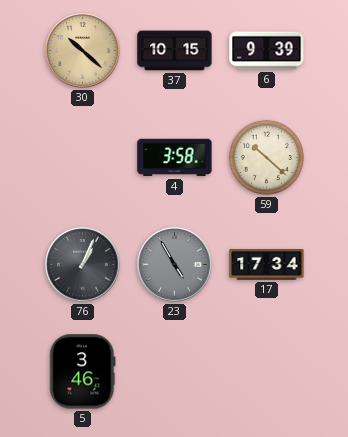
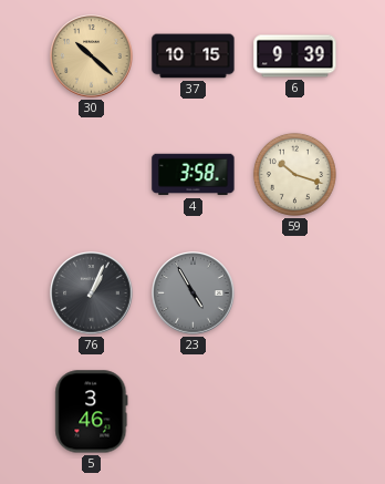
59: 10:22 -> 10:18
17: 17:34 -> none
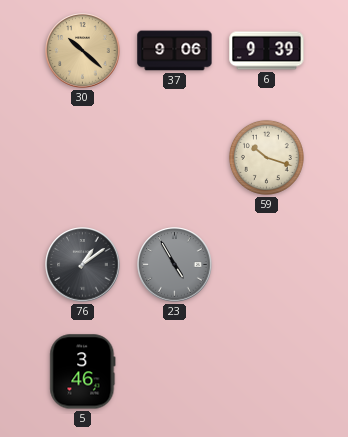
37: 10:15 -> 9:06
4: 3:58 -> none
76: 1:04 -> 1:09
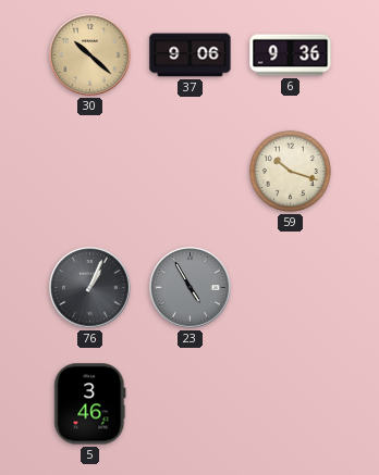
6: 9:39 -> 9:36
76: 1:09 -> 1:04
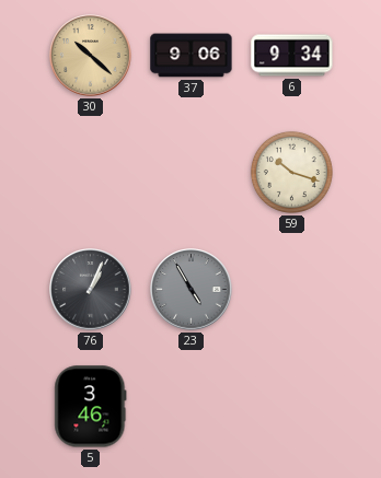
6: 9:36 -> 9:34
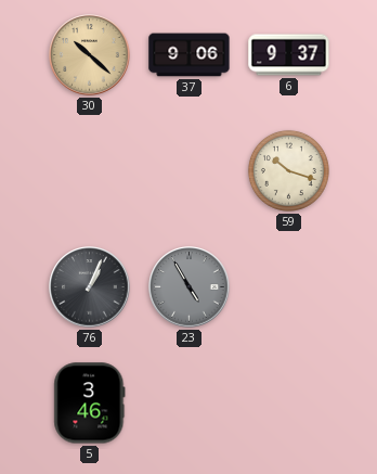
6: 9:34 -> 9:37
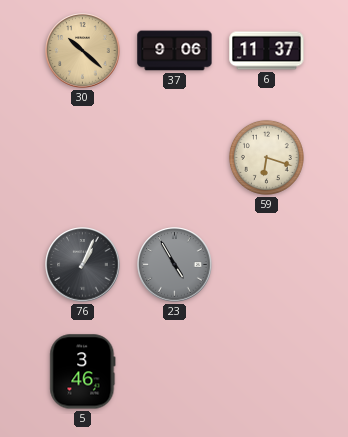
6: 9:37 -> 11:37
59: 10:18 -> 6:18
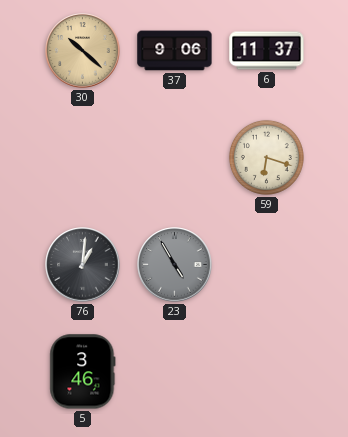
76: 1:04 -> 1:01
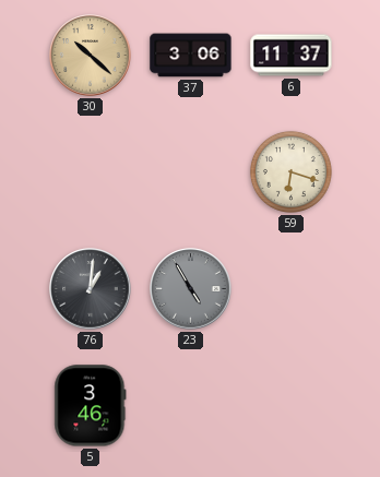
37: 9:06 -> 3:06
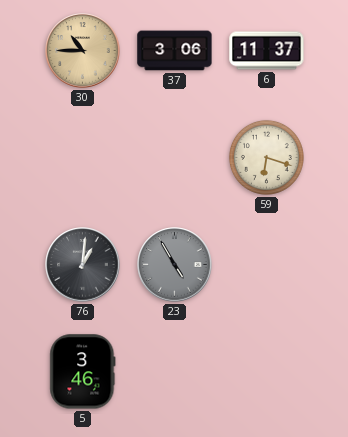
30: 10:22 -> 10:45
